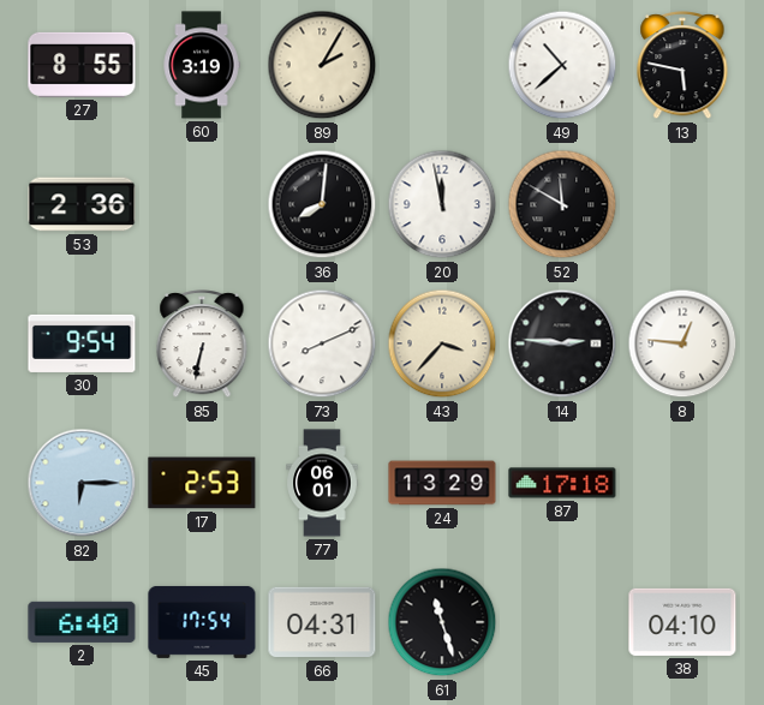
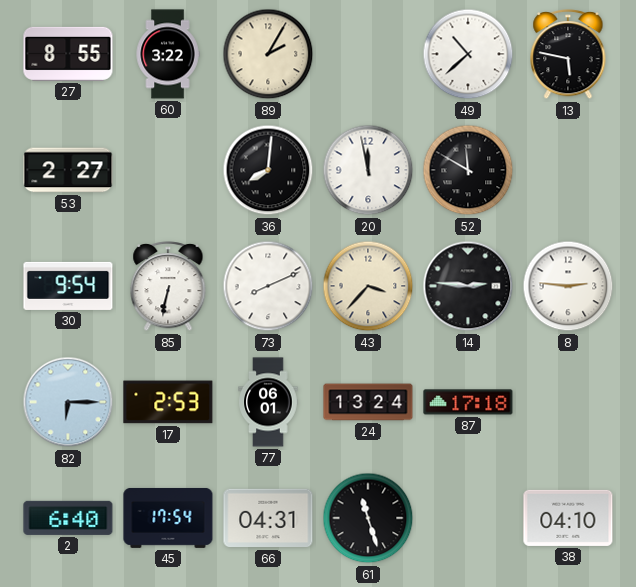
60: 3:19 -> 3:22
53: 2:36 -> 2:27
8: 12:46 -> 2:46
24: 13:29 -> 13:24
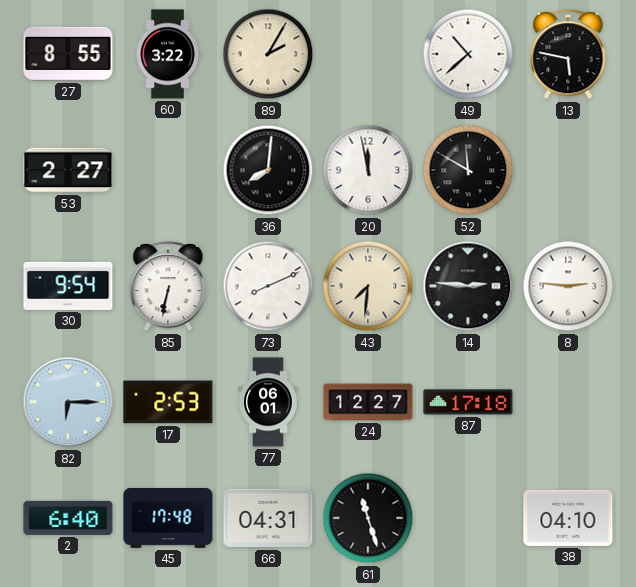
43: 3:37 -> 7:31
24: 13:24 -> 12:27
45: 17:54 -> 17:48
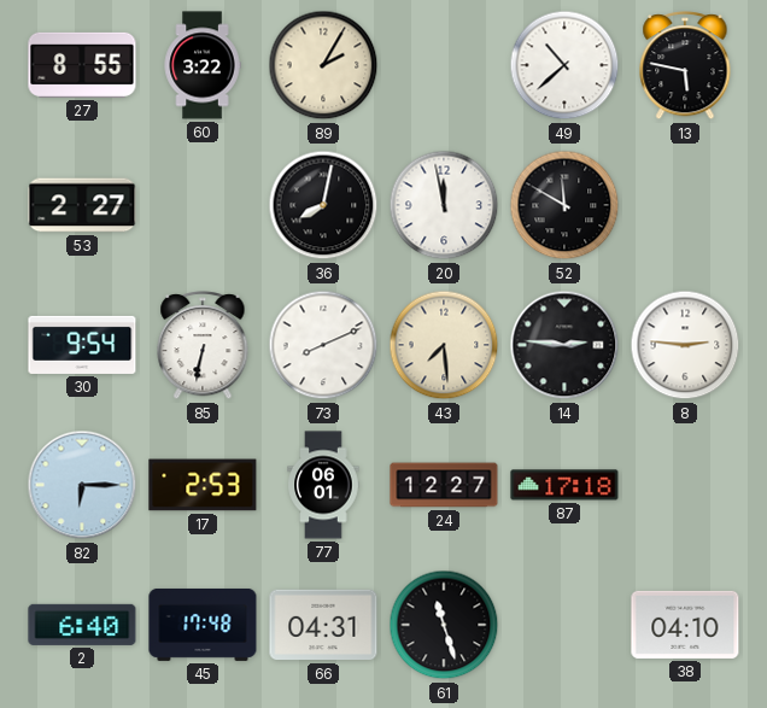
36: 8:01 -> 8:02
43: 7:31 -> 7:29
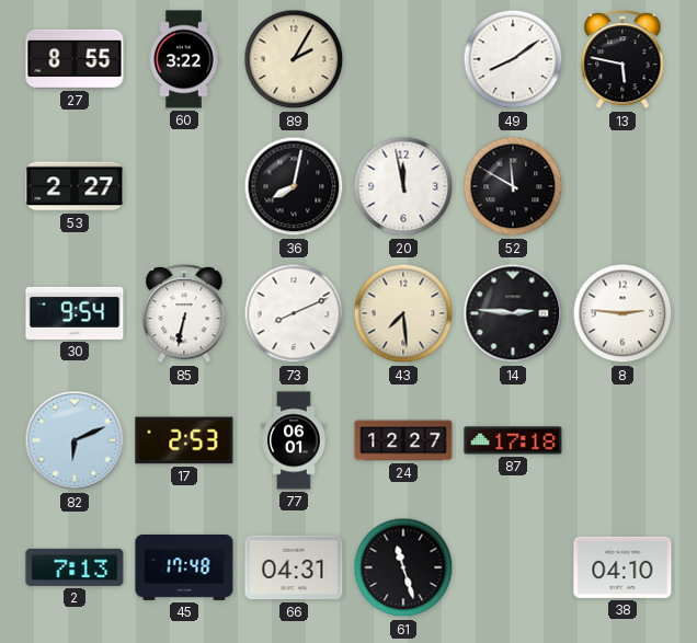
49: 10:38 -> 8:09
82: 6:15 -> 6:11
2: 6:40 -> 7:13
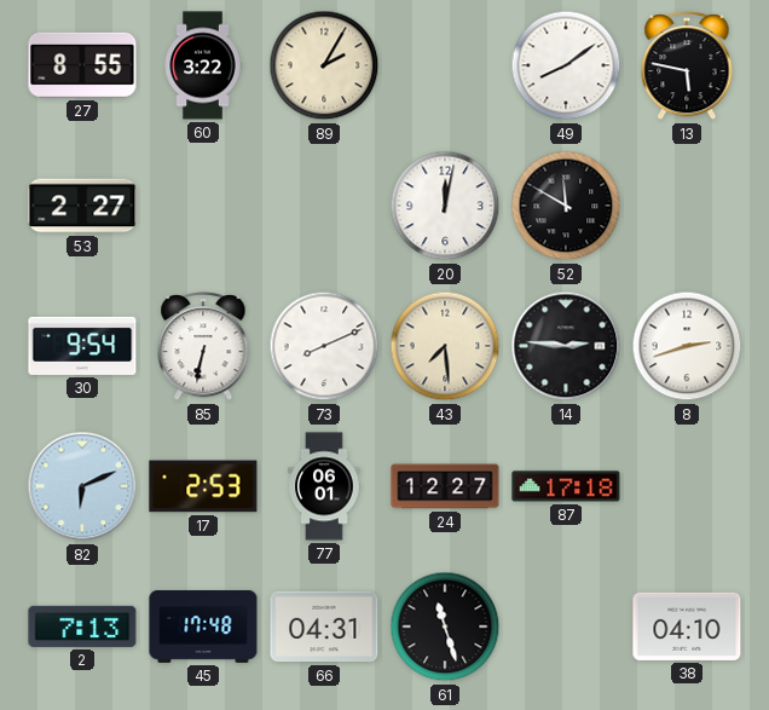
36: 8:02 -> none
20: 11:58 -> 12:02
8: 2:46 -> 2:42
